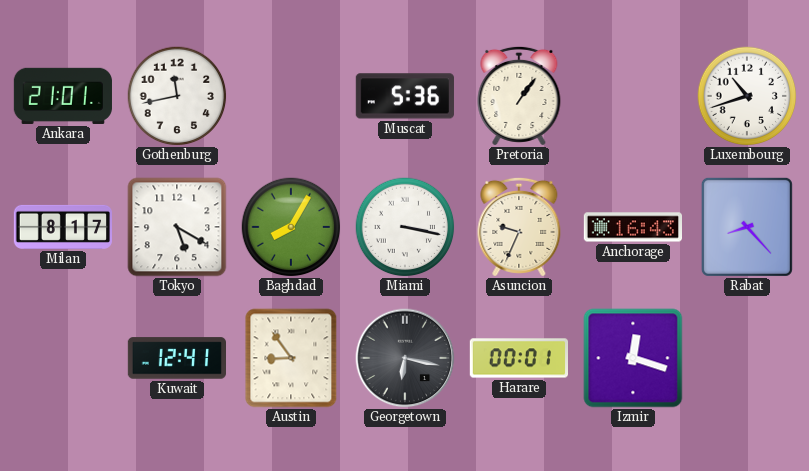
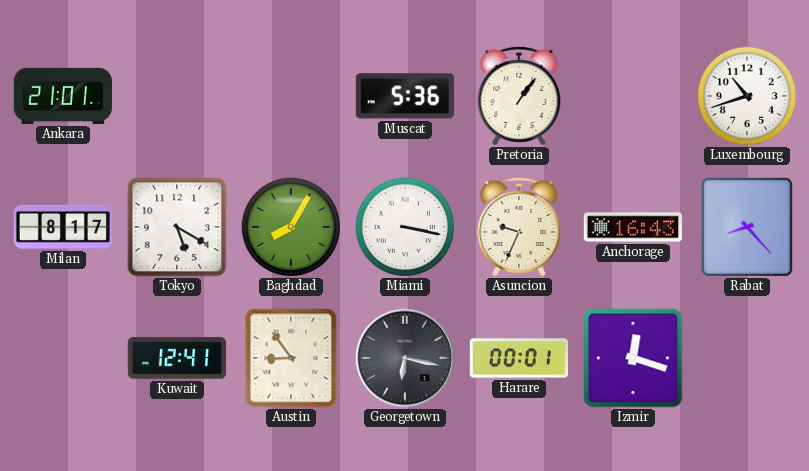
Gothenburg: 11:43 -> none
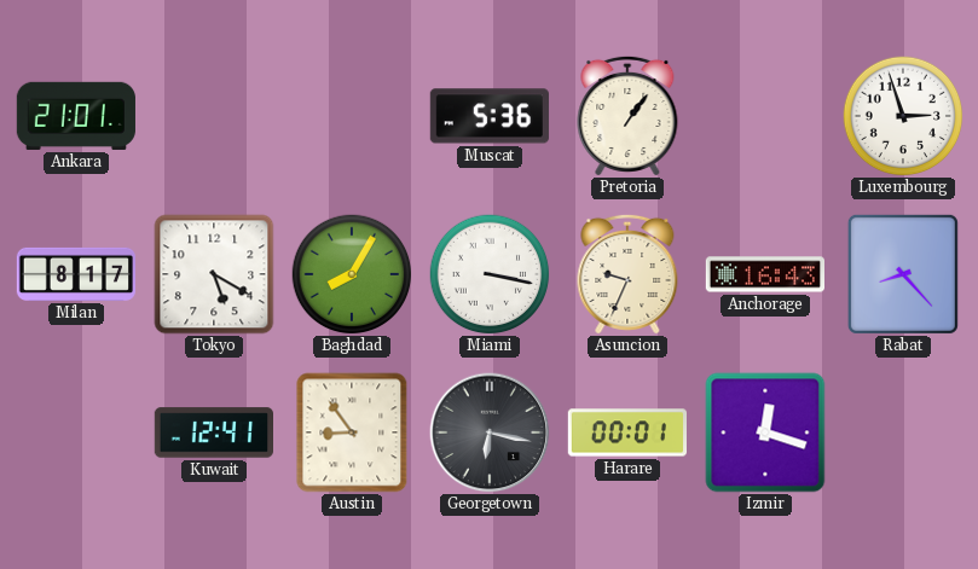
Luxembourg: 10:42 -> 2:57
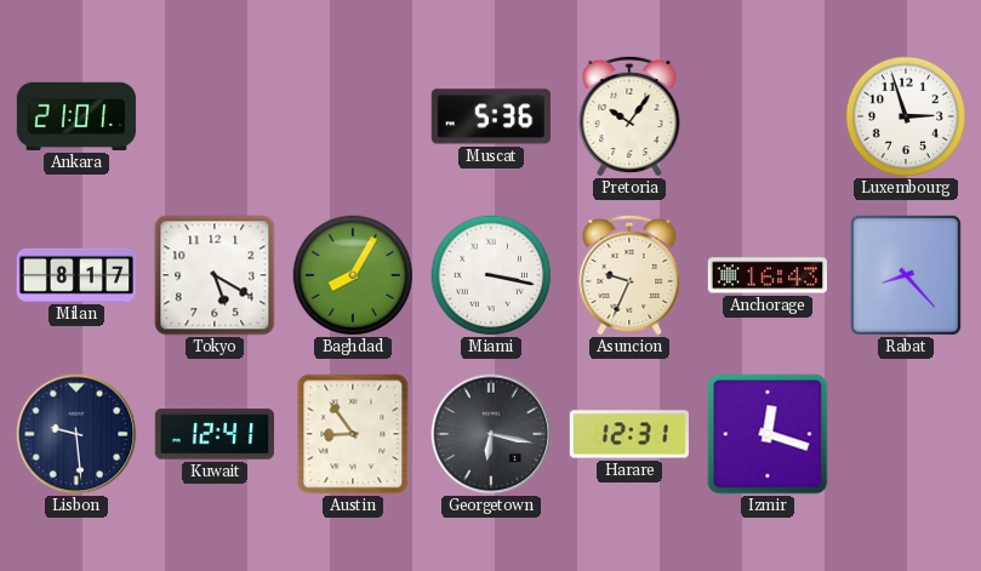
Pretoria: 1:06 -> 10:06
Lisbon: none -> 9:29
Harare: 00:01 -> 12:31
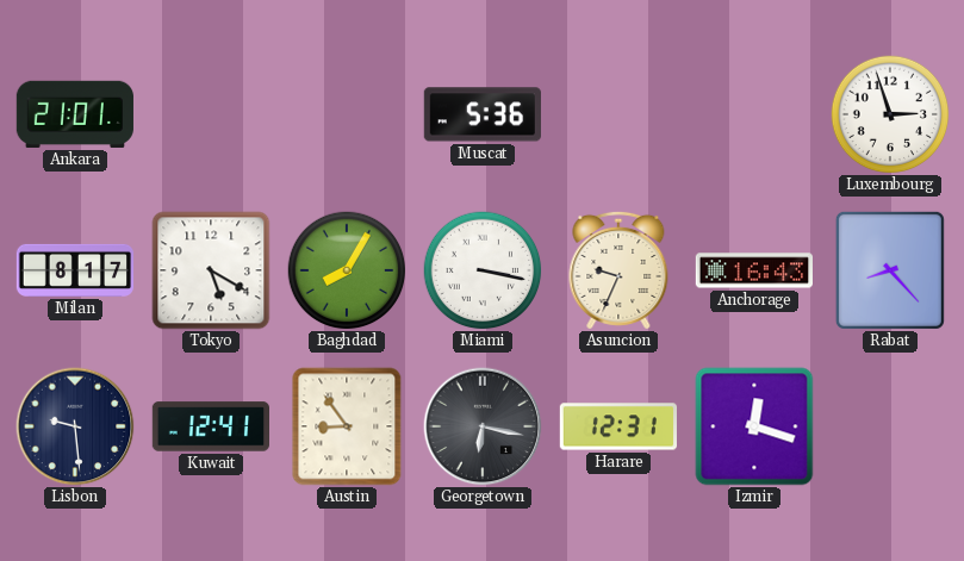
Pretoria: 10:06 -> none
